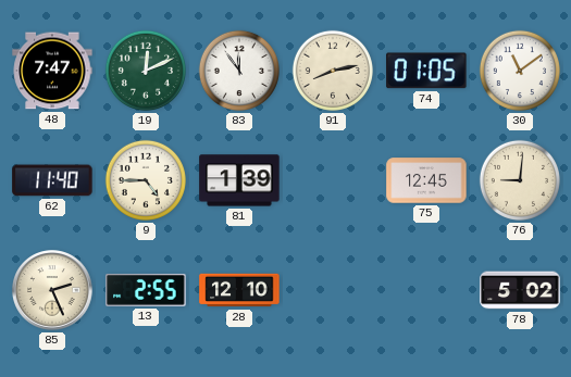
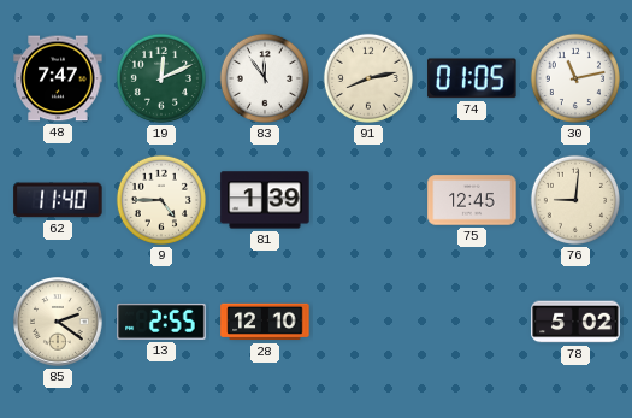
30: 11:09 -> 11:13
85: 2:26 -> 2:21
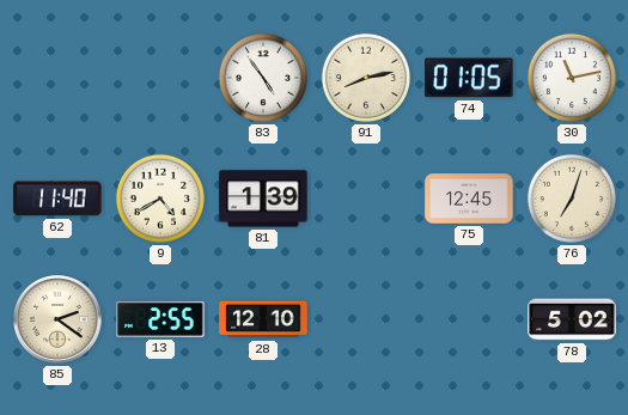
48: 7:47 -> none
19: 12:11 -> none
83: 11:54 -> 4:54
9: 4:45 -> 4:40
76: 9:01 -> 7:03
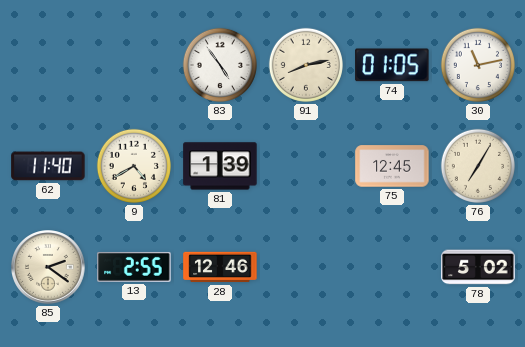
76: 7:03 -> 7:05
28: 12:10 -> 12:46
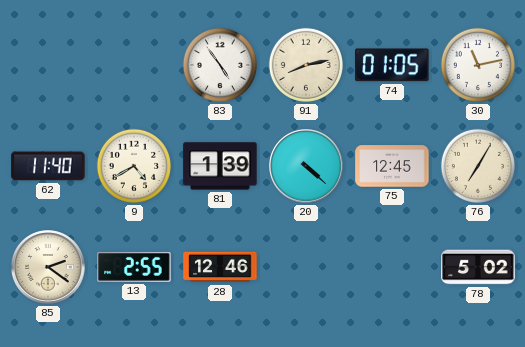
20: none -> 4:22
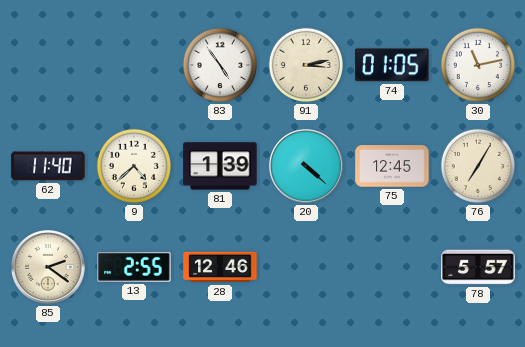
91: 8:13 -> 3:13
9: 4:40 -> 4:38
78: 5:02 -> 5:57
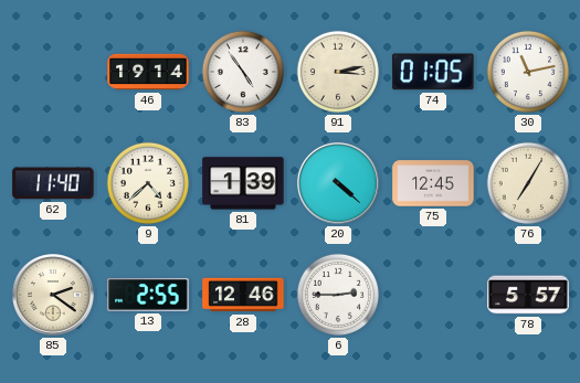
46: none -> 19:14
6: none -> 2:45
